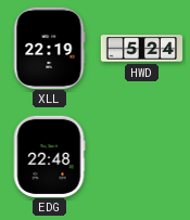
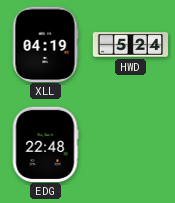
XLL: 22:19 -> 04:19
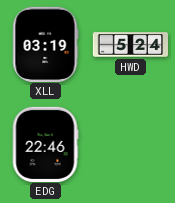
XLL: 04:19 -> 03:19
EDG: 22:48 -> 22:46
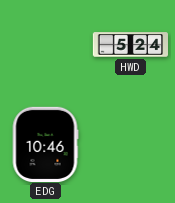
XLL: 03:19 -> none
EDG: 22:46 -> 10:46
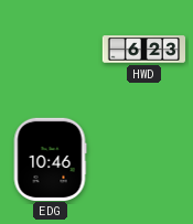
HWD: 5:24 -> 6:23
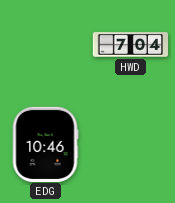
HWD: 6:23 -> 7:04
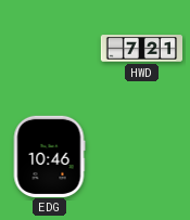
HWD: 7:04 -> 7:21
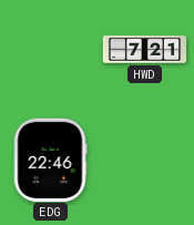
EDG: 10:46 -> 22:46
